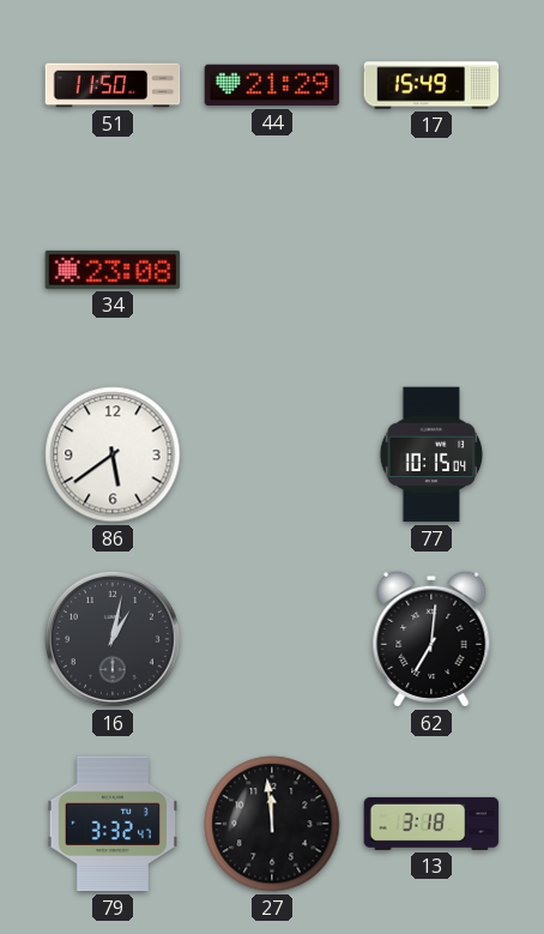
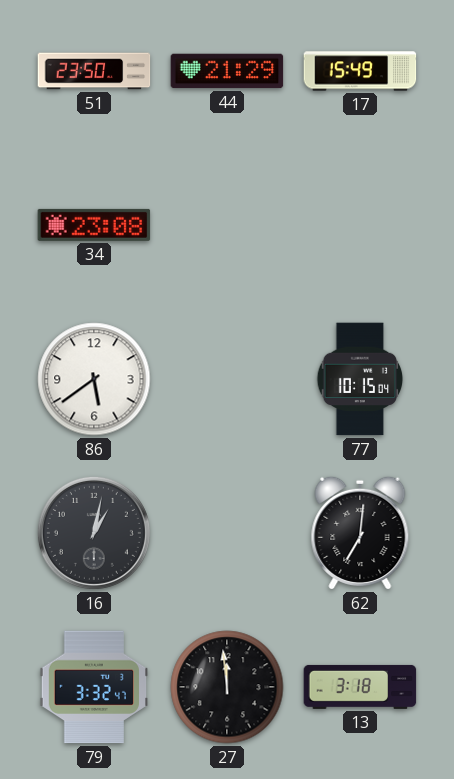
51: 11:50 -> 23:50
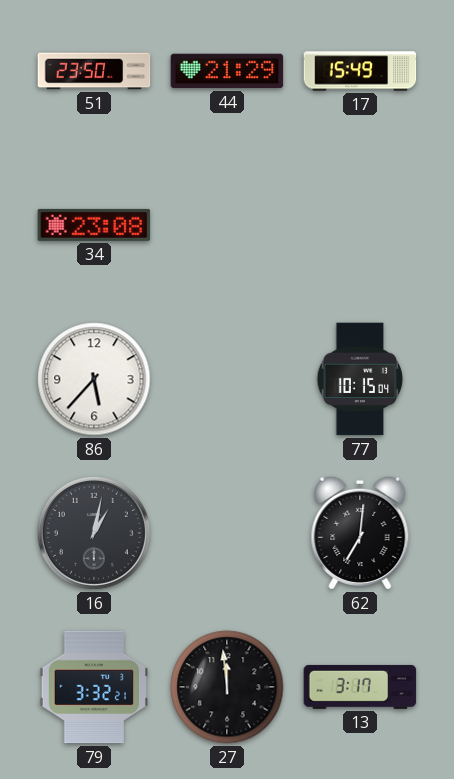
86: 5:39 -> 5:37
79: 3:32:47 -> 3:32:21
13: 3:18 -> 3:17
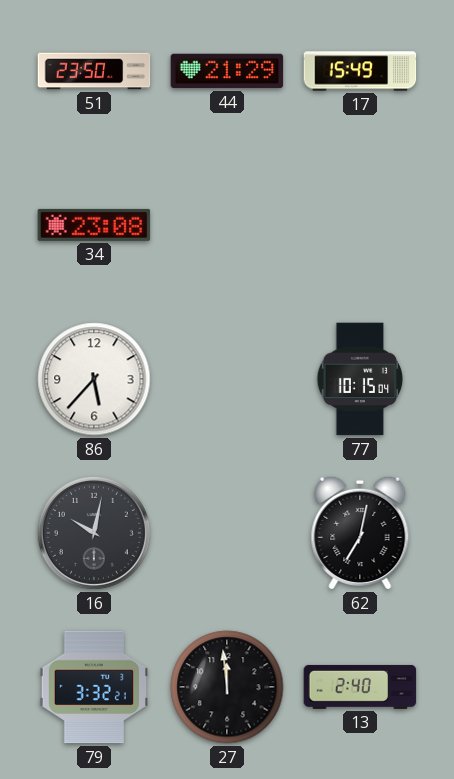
16: 1:02 -> 10:02
62: 7:01 -> 7:02
13: 3:17 -> 2:40
